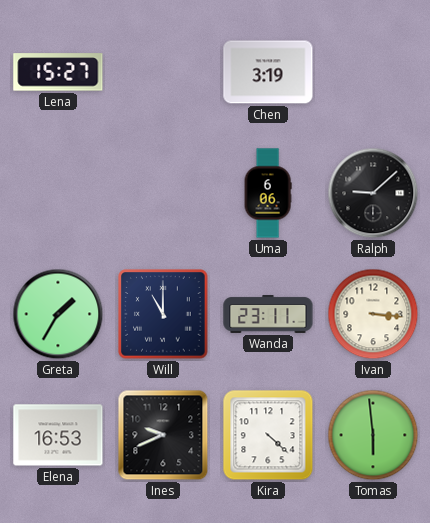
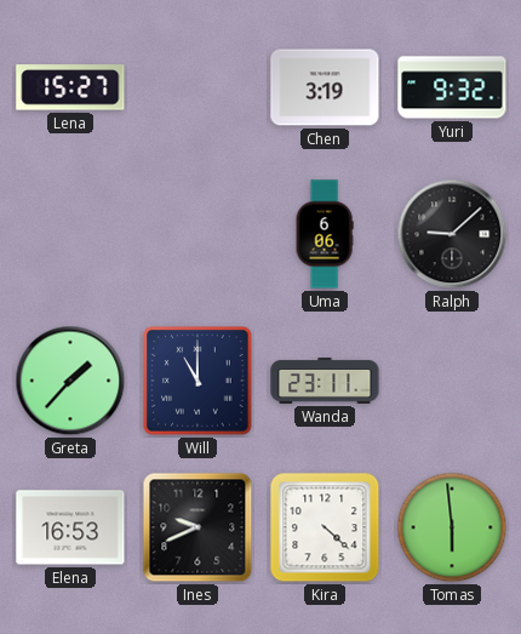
Yuri: none -> 9:32
Greta: 1:35 -> 1:37
Ivan: 3:16 -> none
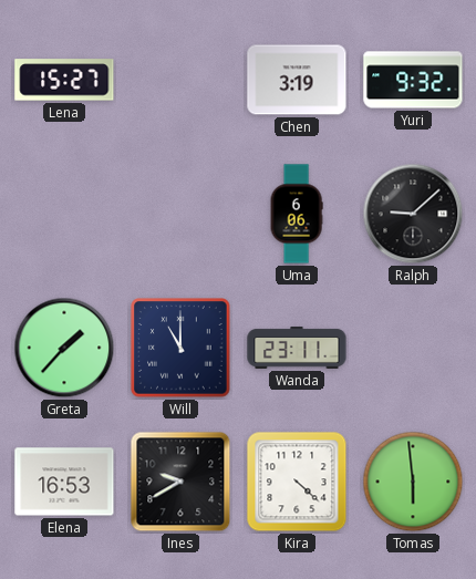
Ines: 9:41 -> 9:40
